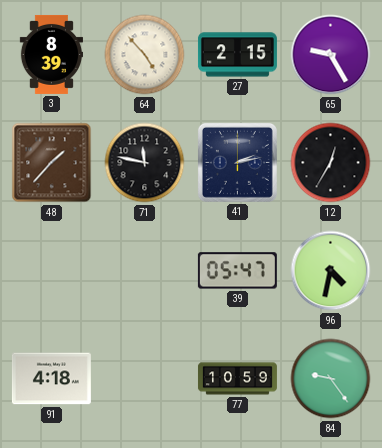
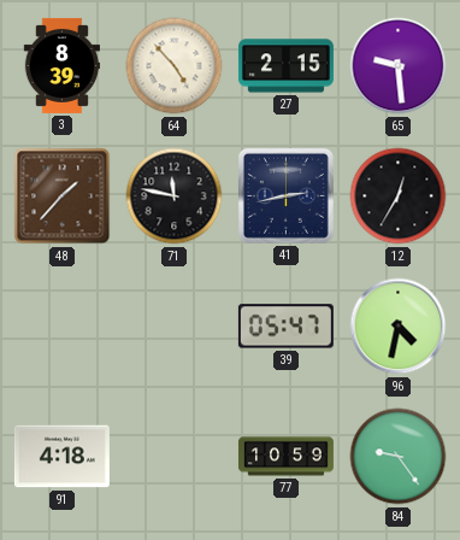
65: 9:25 -> 9:29
41: 2:13 -> 2:43
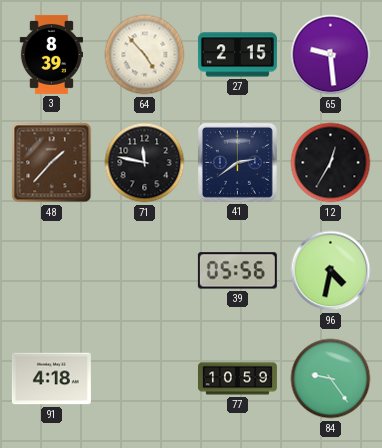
41: 2:43 -> 2:39
39: 05:47 -> 05:56
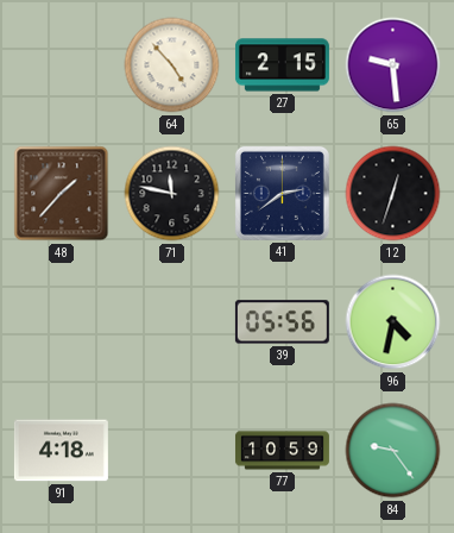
3: 8:39 -> none
12: 12:35 -> 12:33
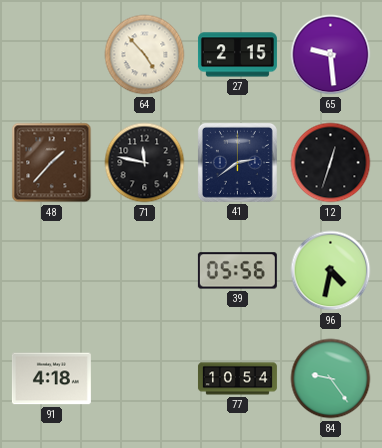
77: 10:59 -> 10:54
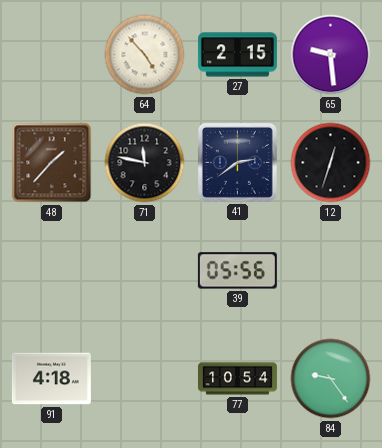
96: 4:32 -> none
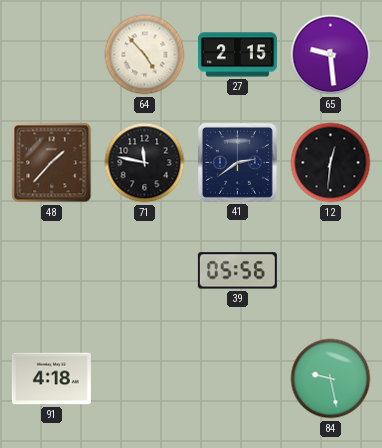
12: 12:33 -> 12:31
77: 10:54 -> none
84: 9:24 -> 9:28
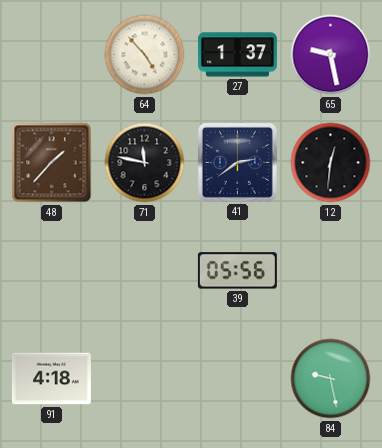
27: 2:15 -> 1:37
65: 9:29 -> 9:28
